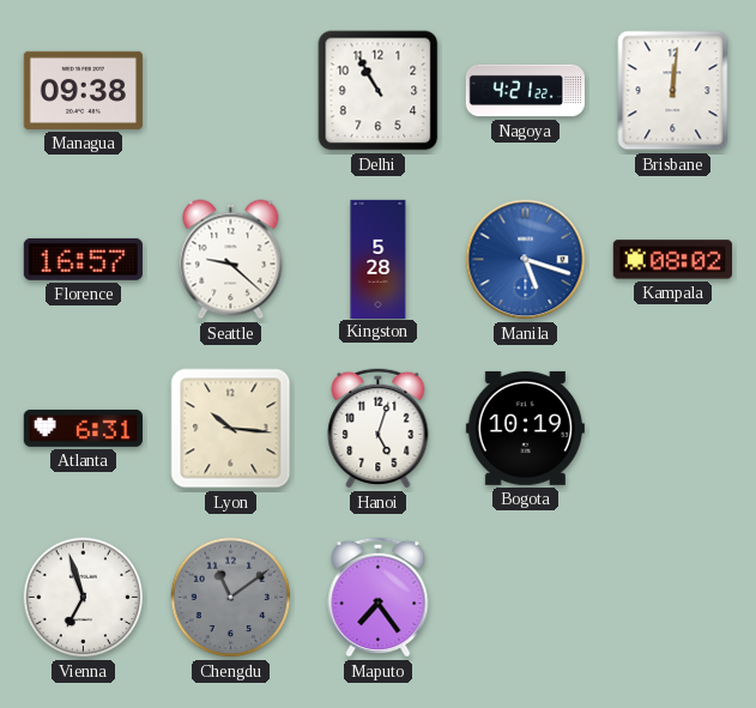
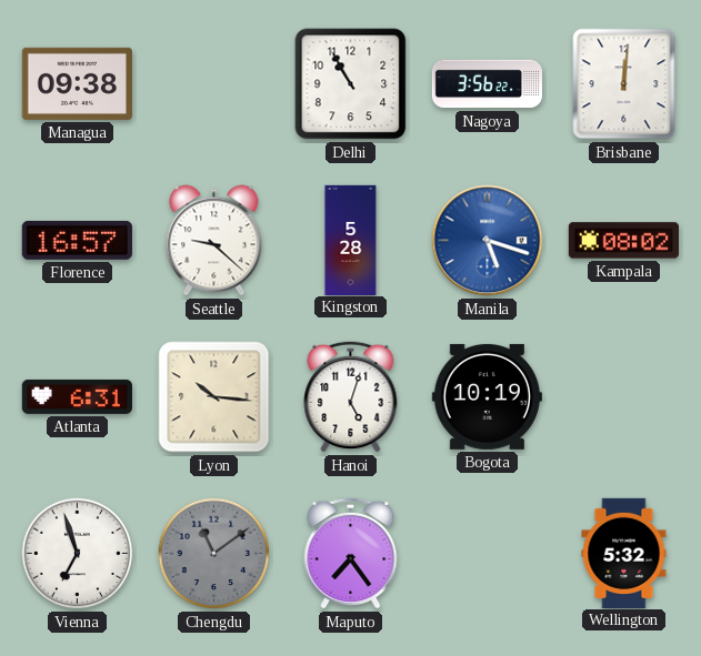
Nagoya: 4:21 -> 3:56
Wellington: none -> 5:32
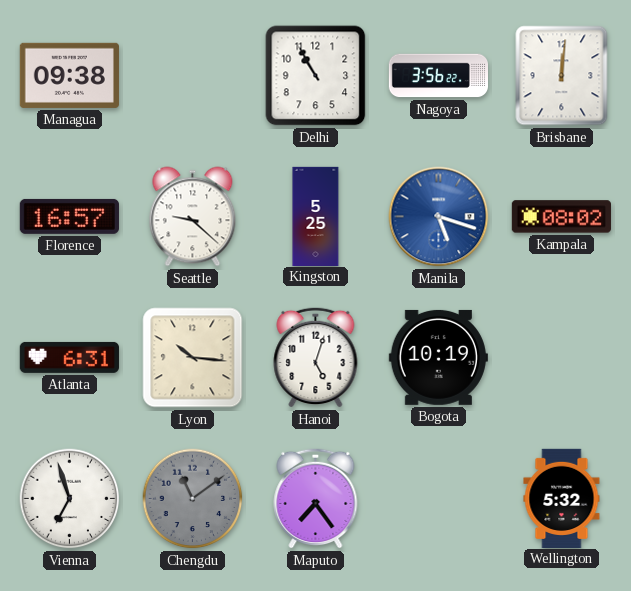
Kingston: 5:28 -> 5:25
